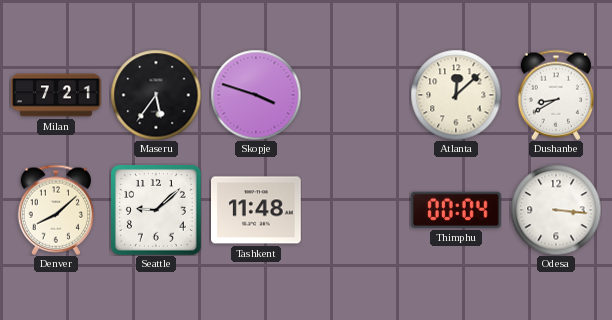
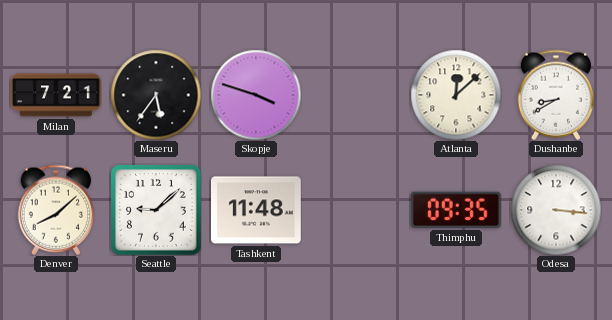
Thimphu: 00:04 -> 09:35
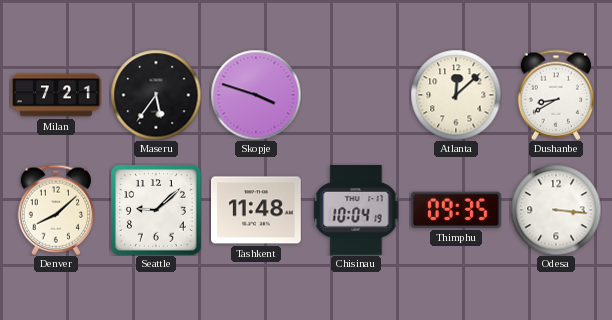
Chisinau: none -> 10:04
